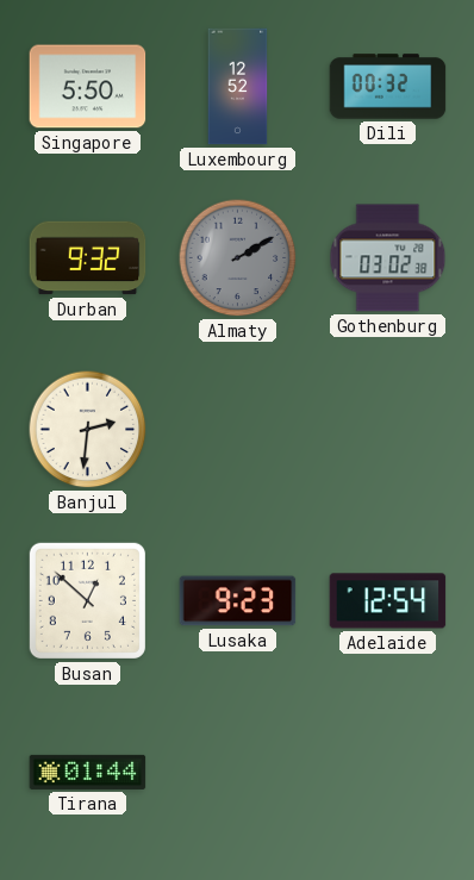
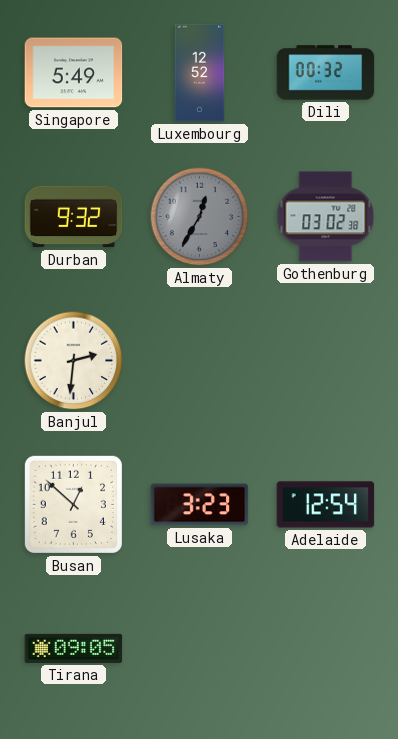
Singapore: 5:50 -> 5:49
Almaty: 2:10 -> 12:35
Lusaka: 9:23 -> 3:23
Tirana: 01:44 -> 09:05
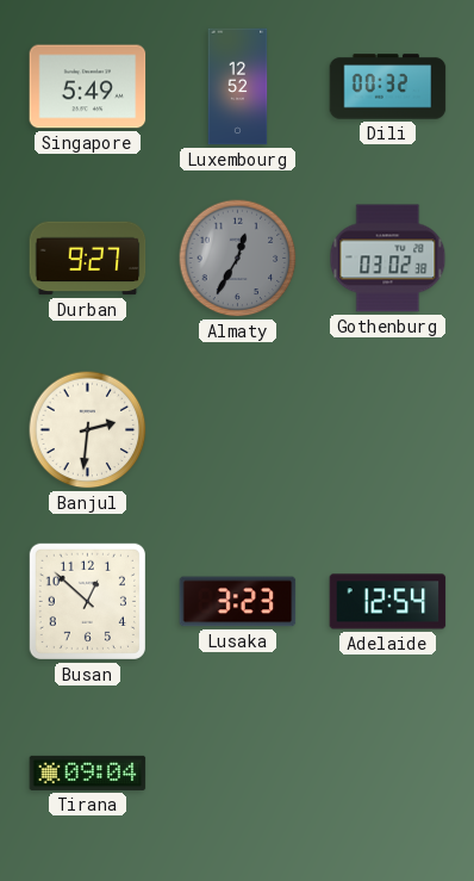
Durban: 9:32 -> 9:27
Tirana: 09:05 -> 09:04
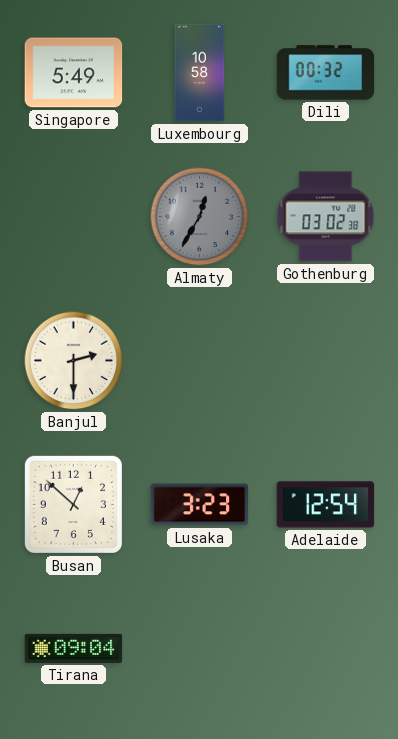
Luxembourg: 12:52 -> 10:58
Durban: 9:27 -> none
Banjul: 2:31 -> 2:30
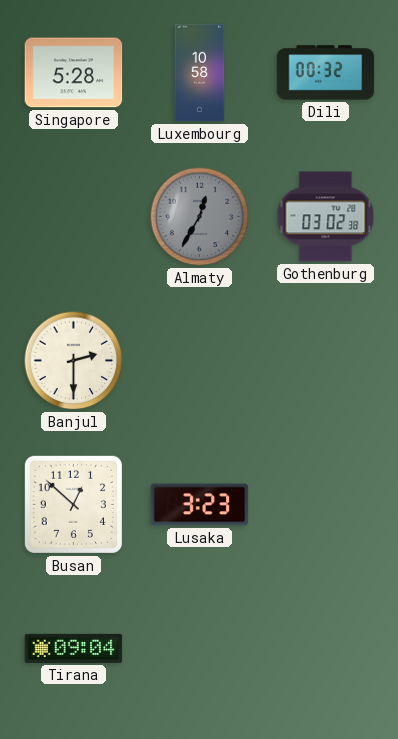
Singapore: 5:49 -> 5:28
Adelaide: 12:54 -> none
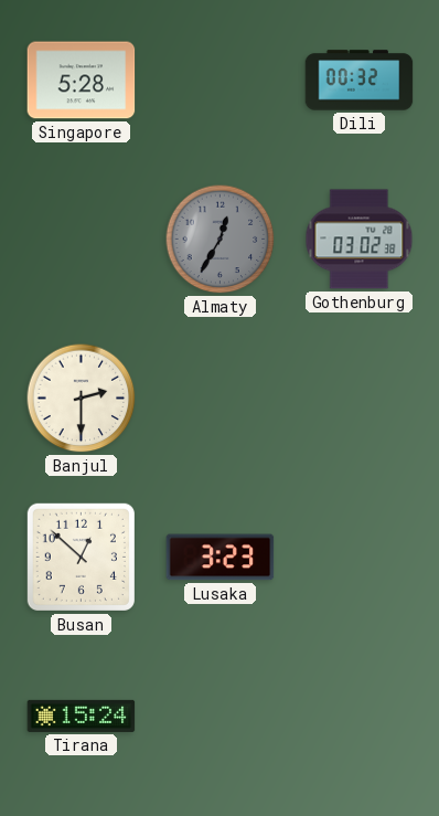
Luxembourg: 10:58 -> none
Tirana: 09:04 -> 15:24
